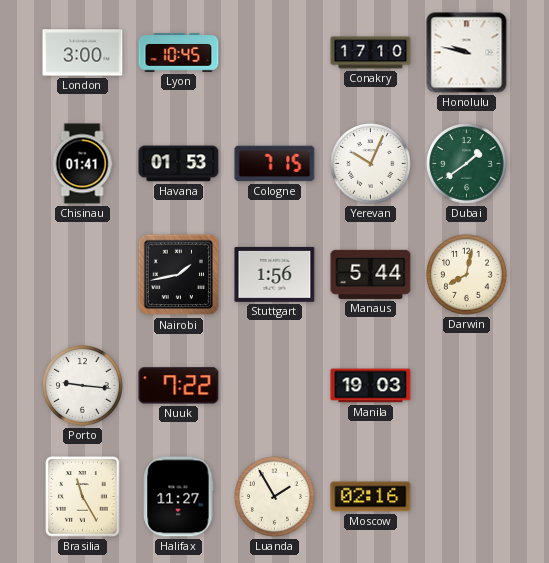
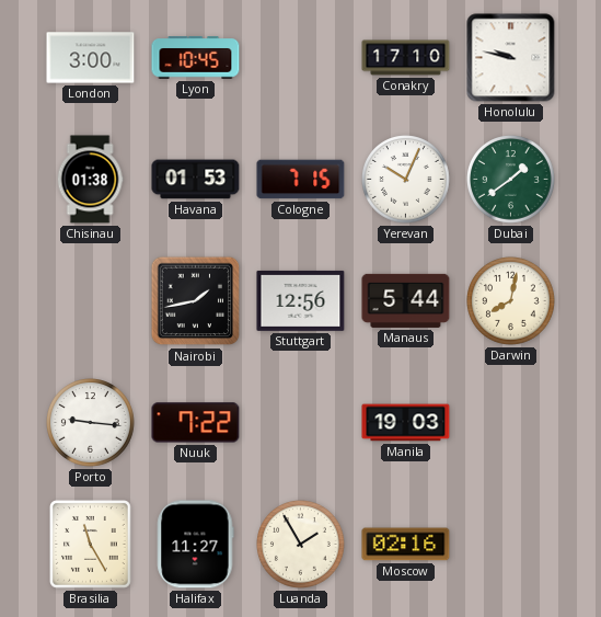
Chisinau: 01:41 -> 01:38
Stuttgart: 1:56 -> 12:56
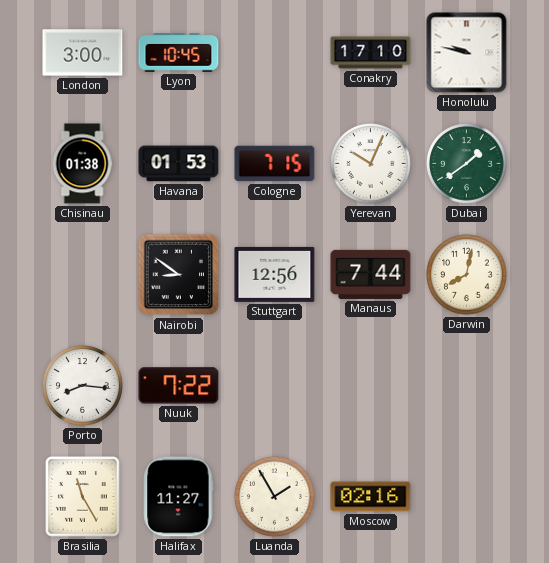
Nairobi: 1:43 -> 8:51
Manaus: 5:44 -> 7:44
Porto: 9:16 -> 8:16
Manila: 19:03 -> none
